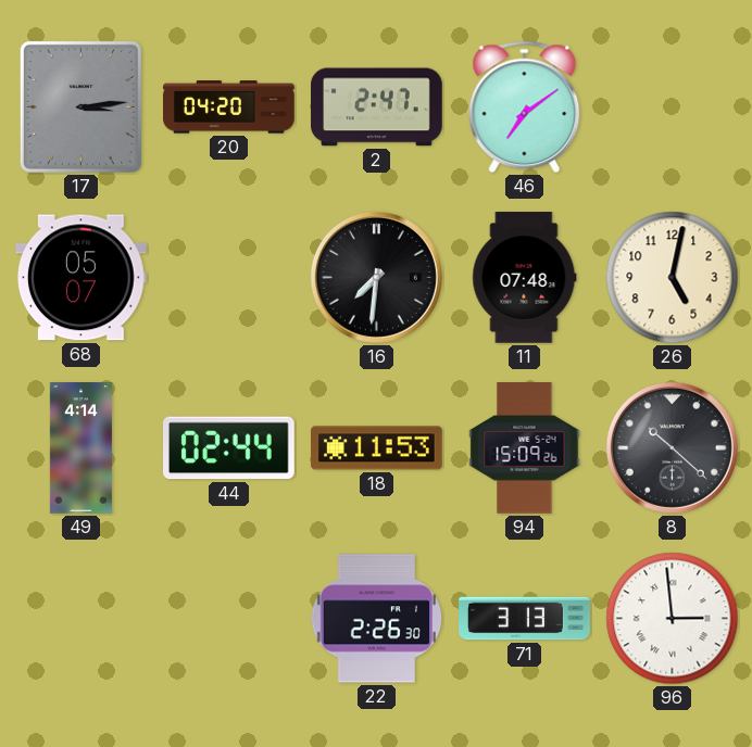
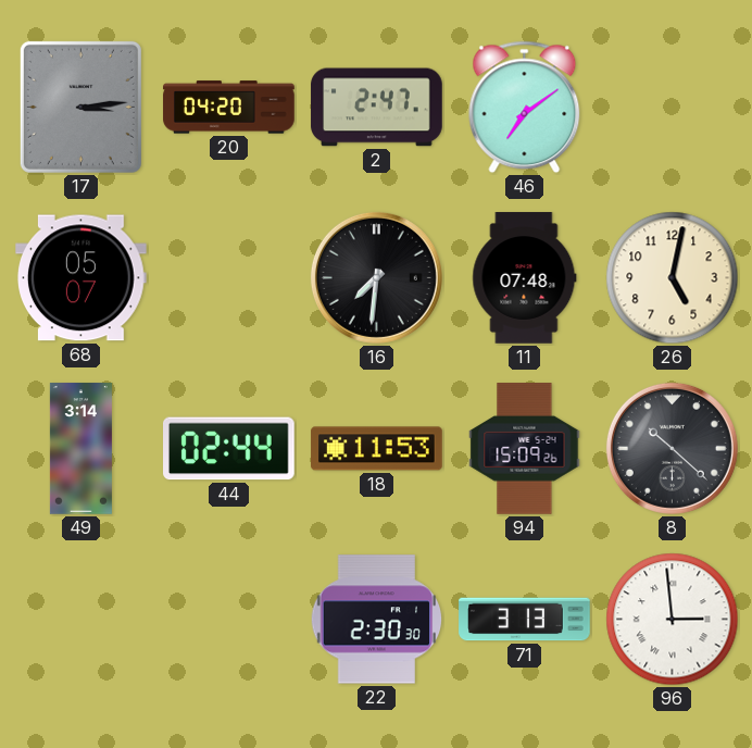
49: 4:14 -> 3:14
22: 2:26 -> 2:30
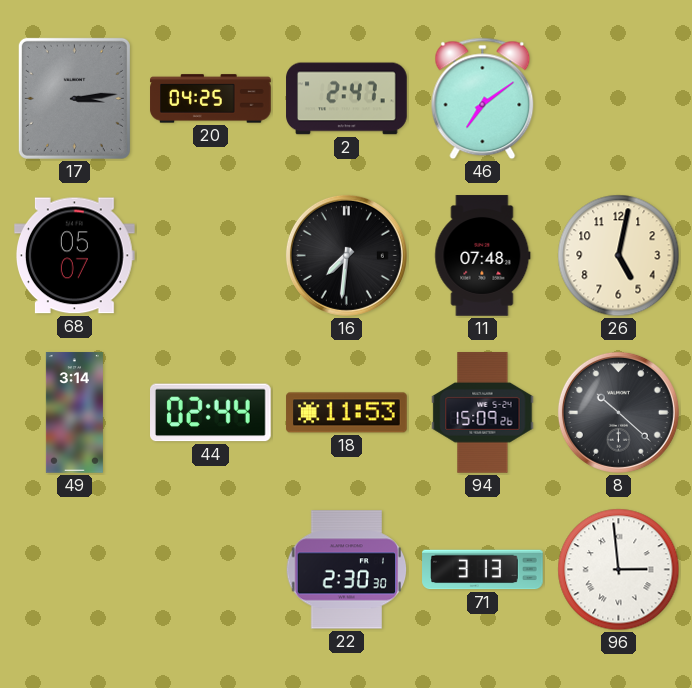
20: 04:20 -> 04:25
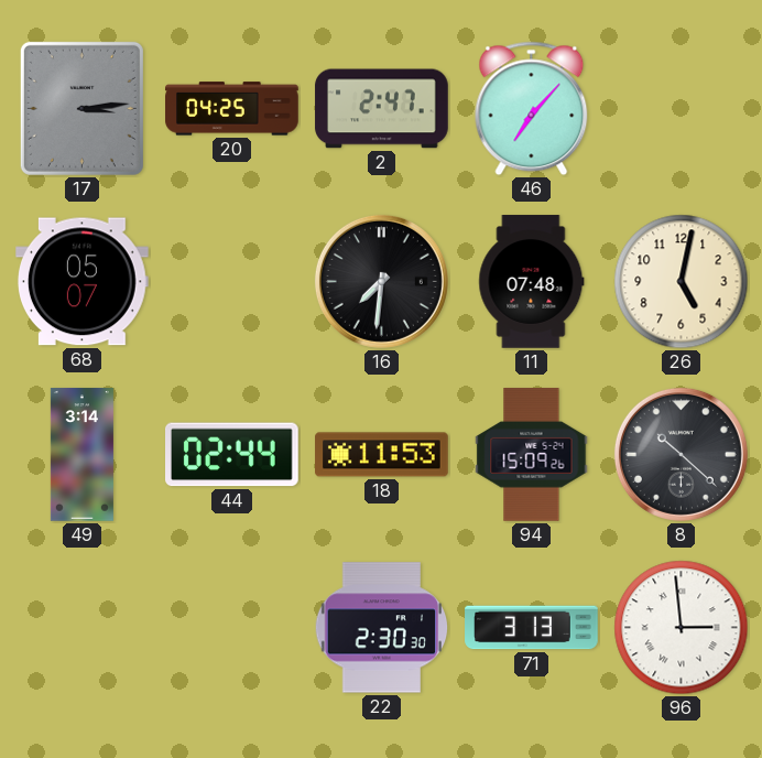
46: 7:09 -> 7:07
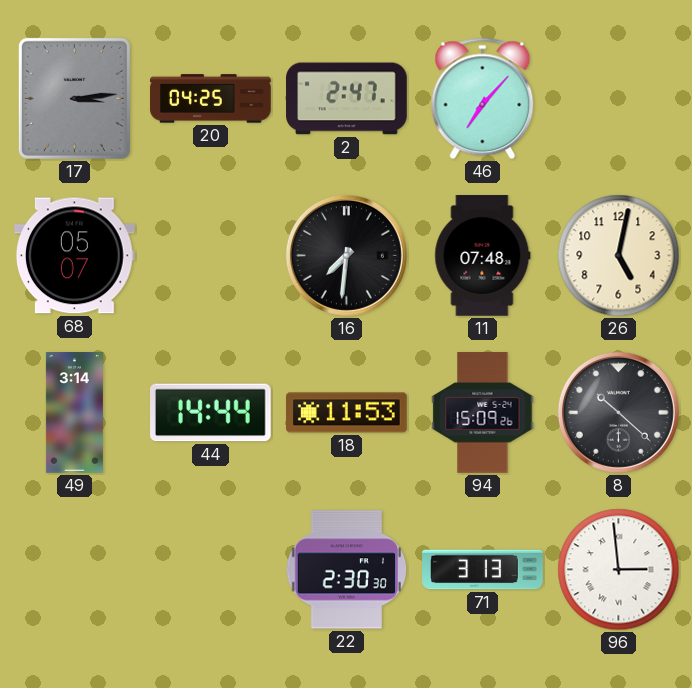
44: 02:44 -> 14:44
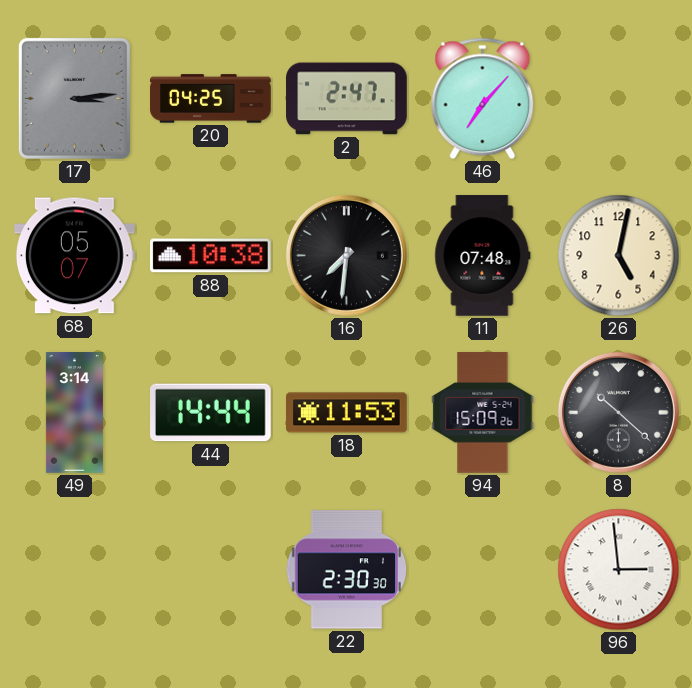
88: none -> 10:38
71: 3:13 -> none
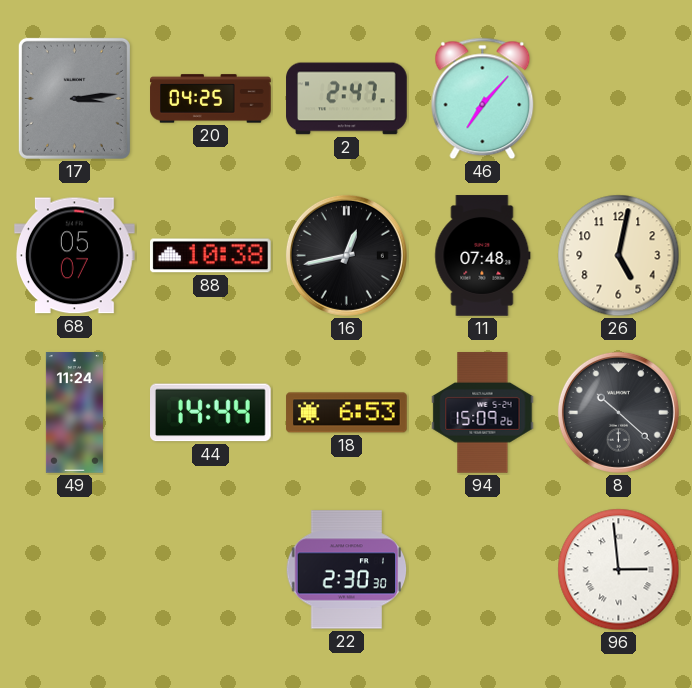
16: 7:31 -> 12:43
49: 3:14 -> 11:24
18: 11:53 -> 6:53
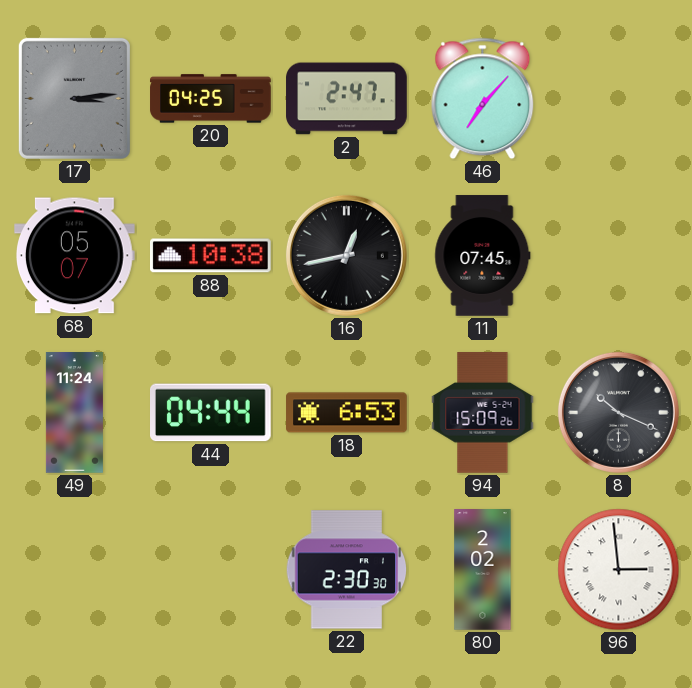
11: 07:48 -> 07:45
26: 5:02 -> none
44: 14:44 -> 04:44
8: 10:22 -> 10:19
80: none -> 2:02
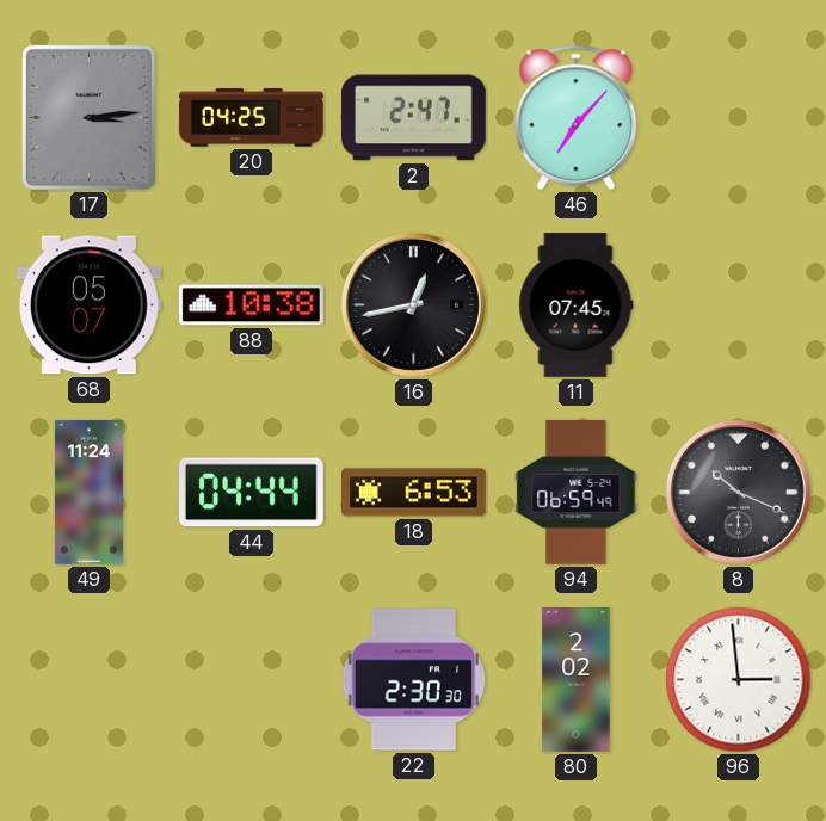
94: 15:09 -> 06:59
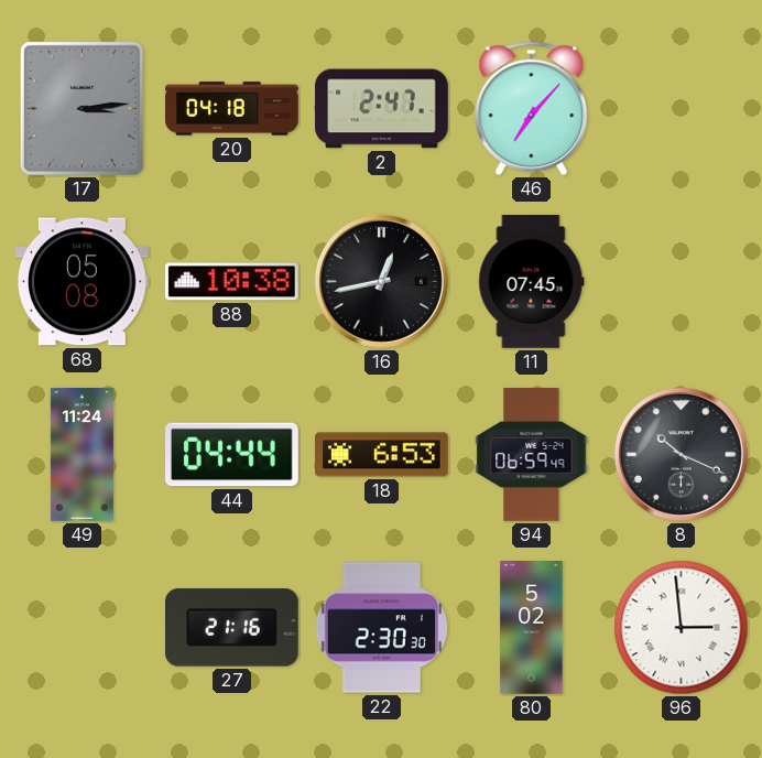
20: 04:25 -> 04:18
68: 05:07 -> 05:08
27: none -> 21:16
80: 2:02 -> 5:02
